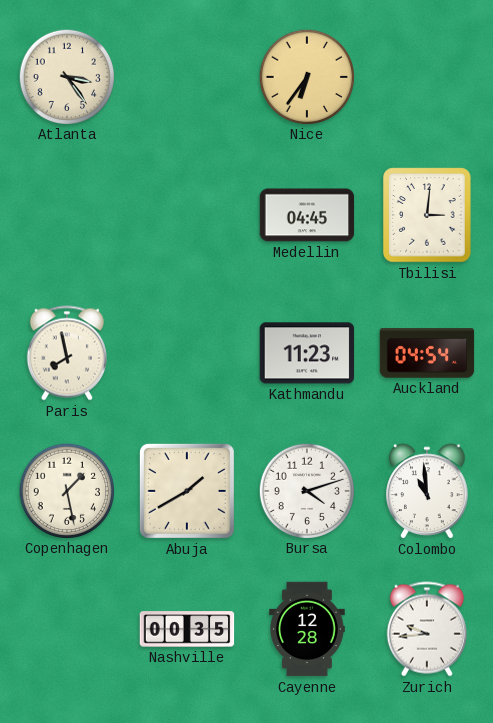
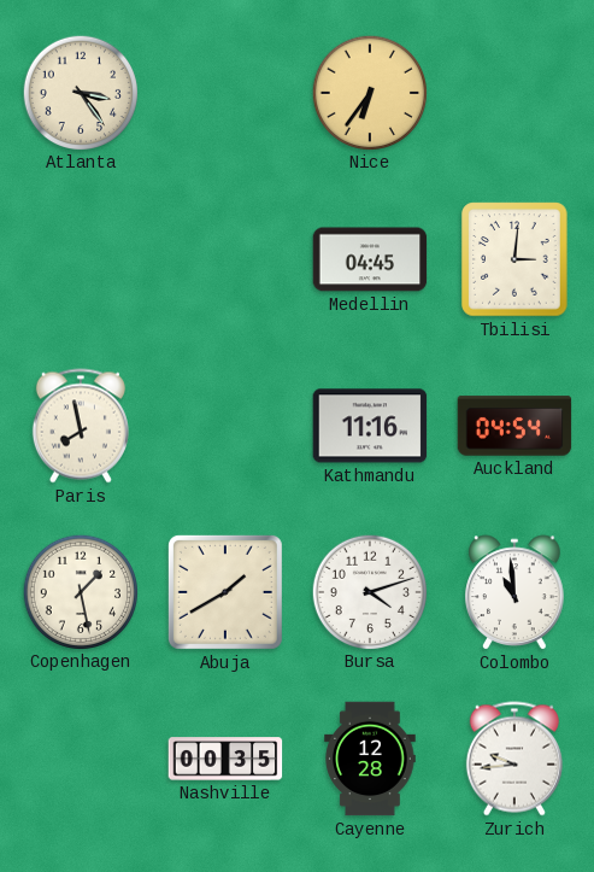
Kathmandu: 11:23 -> 11:16
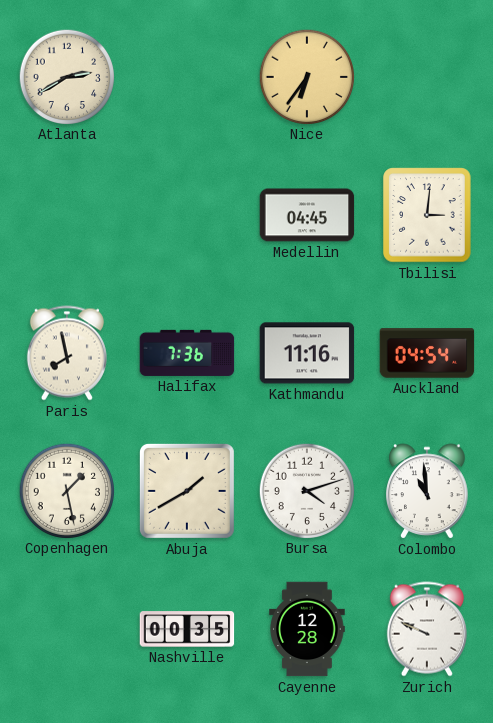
Atlanta: 3:24 -> 2:40
Halifax: none -> 7:36
Zurich: 9:44 -> 9:49
